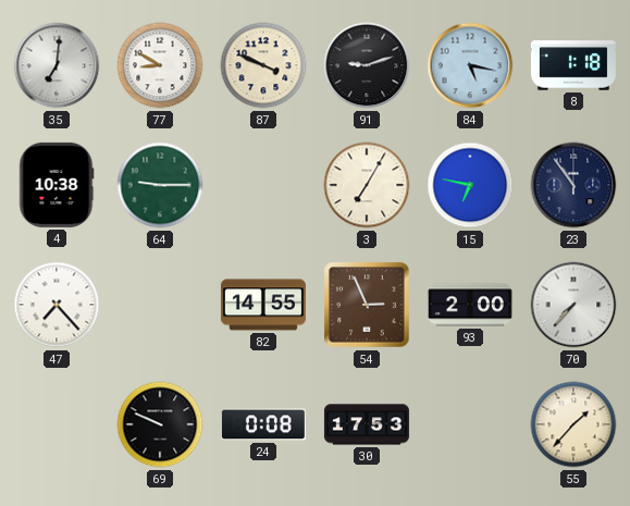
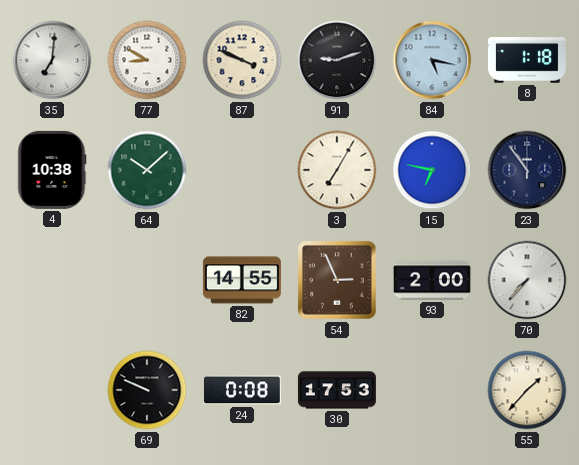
64: 9:15 -> 10:08
47: 7:23 -> none
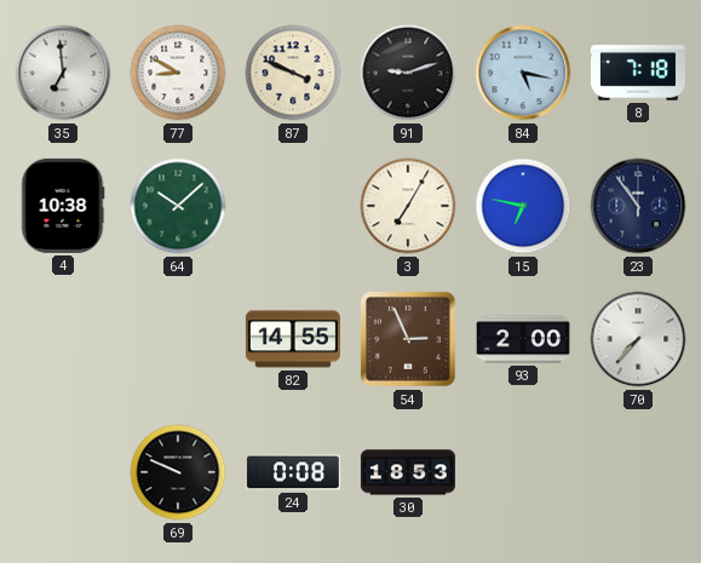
35: 7:01 -> 6:59
8: 1:18 -> 7:18
30: 17:53 -> 18:53
55: 1:37 -> none
